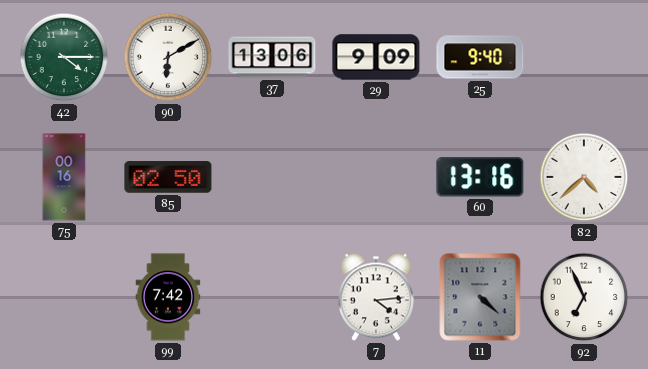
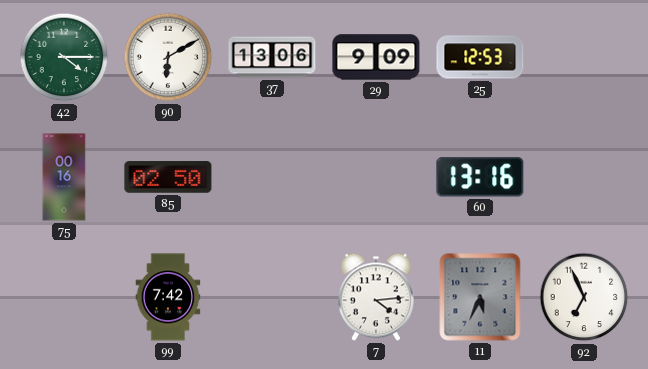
25: 9:40 -> 12:53
82: 4:38 -> none
11: 4:22 -> 5:34
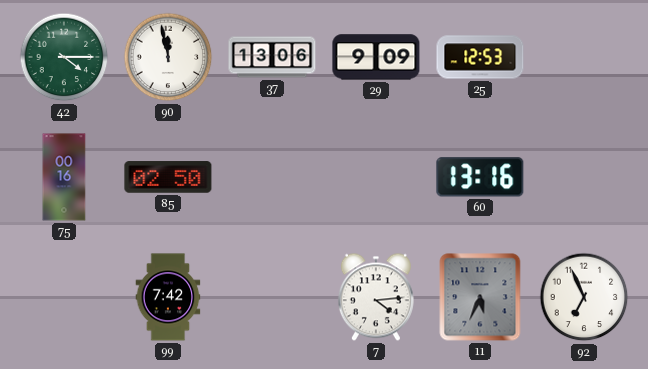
90: 6:10 -> 11:58
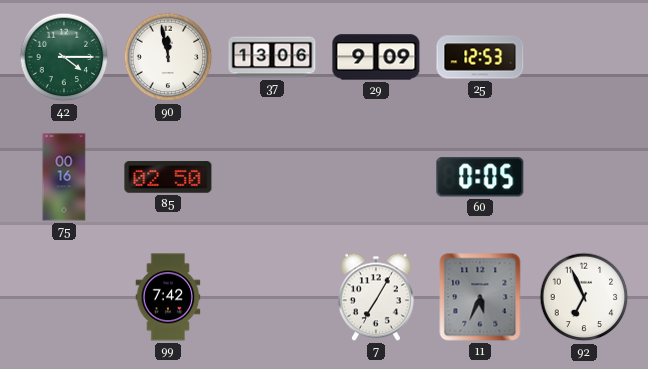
60: 13:16 -> 0:05
7: 4:14 -> 7:05
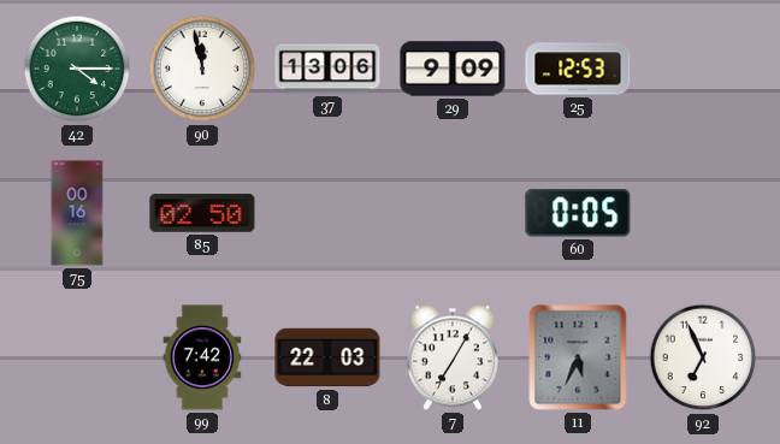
8: none -> 22:03
